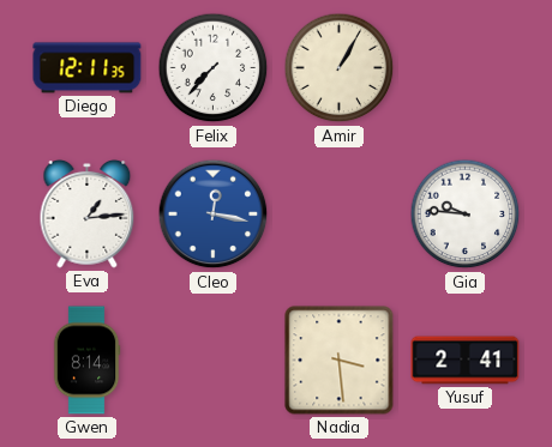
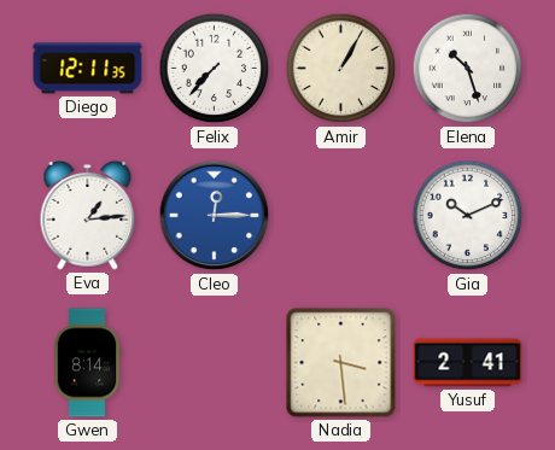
Elena: none -> 10:27
Cleo: 12:17 -> 12:15
Gia: 9:46 -> 10:11
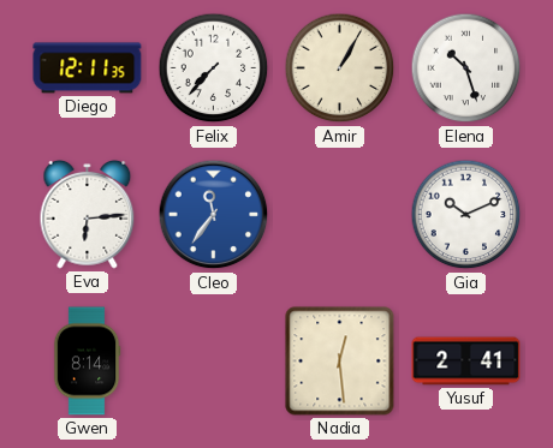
Eva: 1:14 -> 6:14
Cleo: 12:15 -> 11:36
Nadia: 3:29 -> 12:29
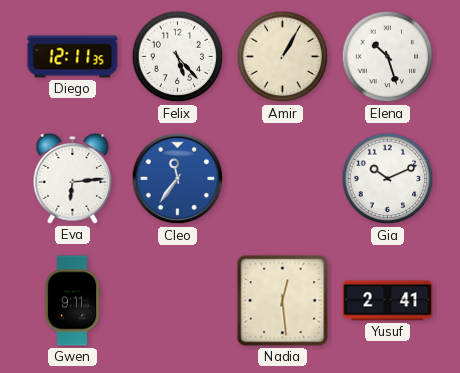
Felix: 7:37 -> 5:23
Gwen: 8:14 -> 9:11
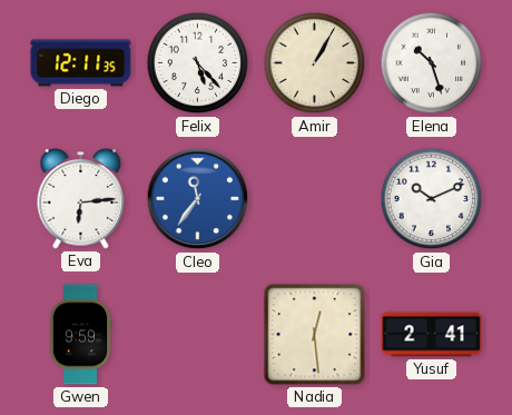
Gwen: 9:11 -> 9:59
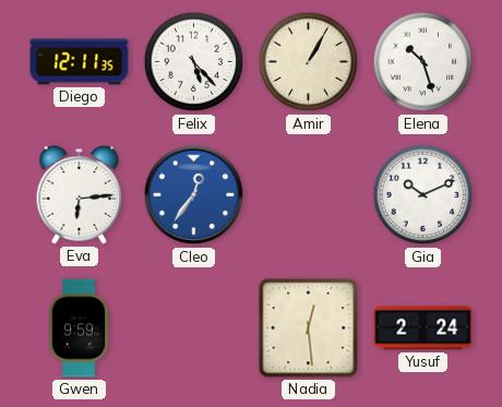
Cleo: 11:36 -> 12:36
Yusuf: 2:41 -> 2:24
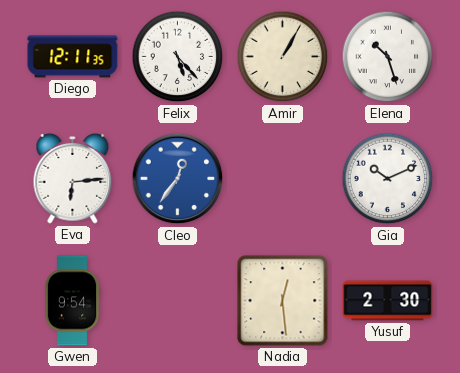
Gwen: 9:59 -> 9:54
Yusuf: 2:24 -> 2:30
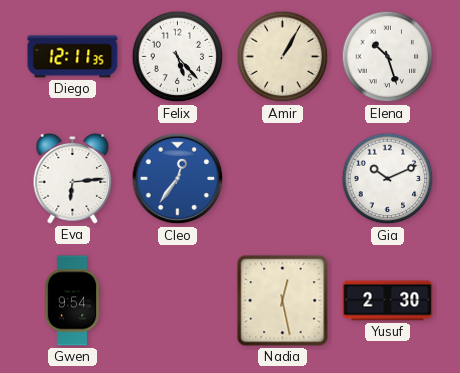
Nadia: 12:29 -> 12:28
